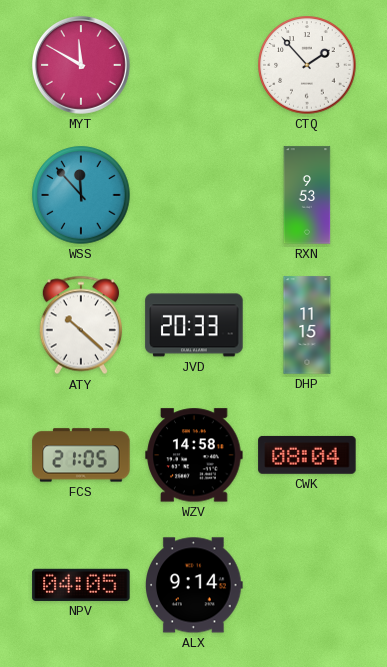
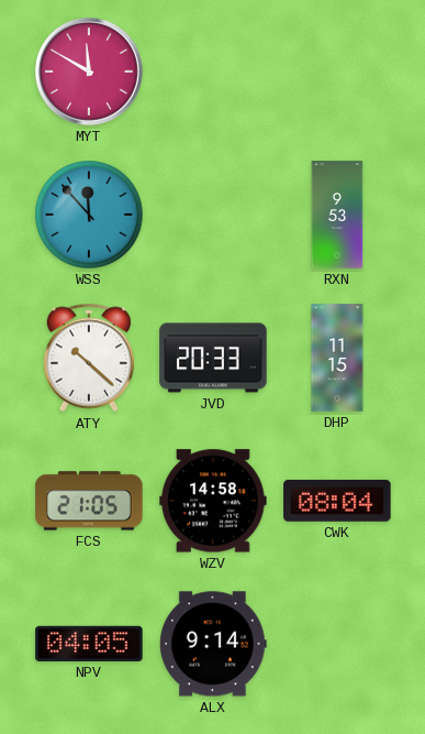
CTQ: 1:53 -> none
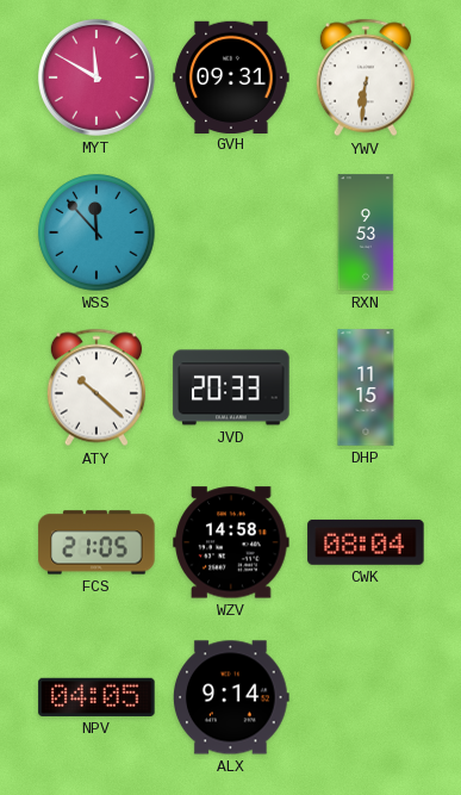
GVH: none -> 09:31
YWV: none -> 6:31
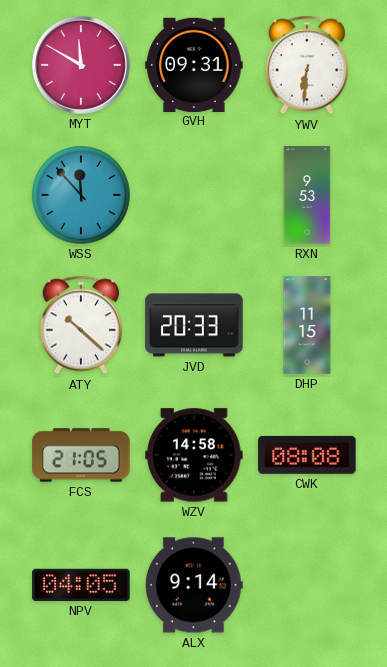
CWK: 08:04 -> 08:08
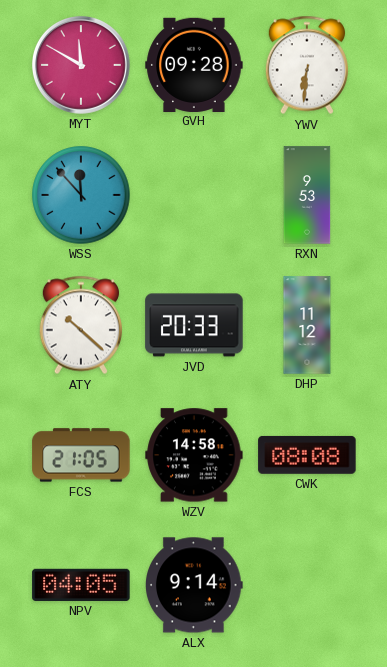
GVH: 09:31 -> 09:28
DHP: 11:15 -> 11:12
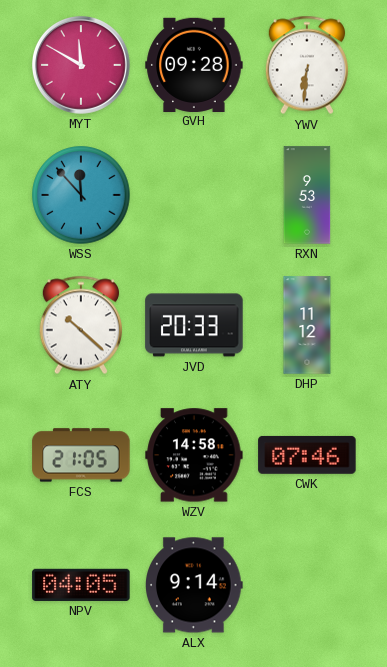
CWK: 08:08 -> 07:46
